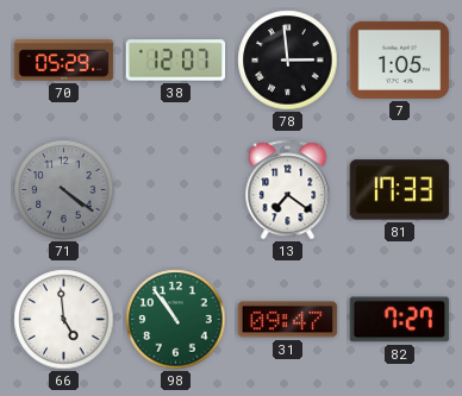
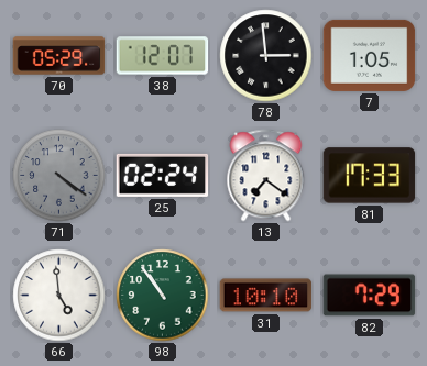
25: none -> 02:24
31: 09:47 -> 10:10
82: 7:27 -> 7:29
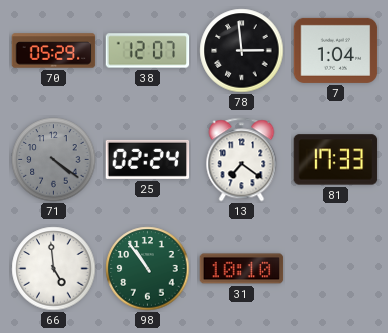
7: 1:05 -> 1:04
82: 7:29 -> none
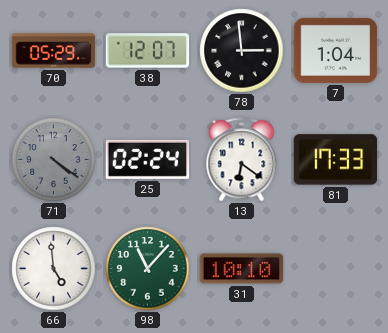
13: 7:21 -> 6:21
98: 10:54 -> 11:07
